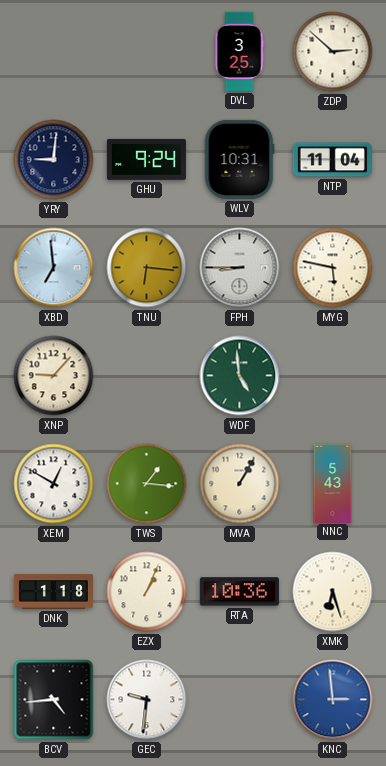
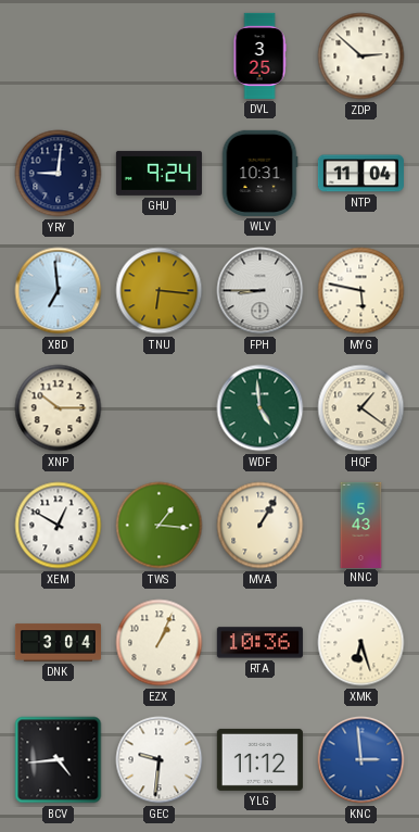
XNP: 9:07 -> 10:15
HQF: none -> 1:21
DNK: 1:18 -> 3:04
YLG: none -> 11:12
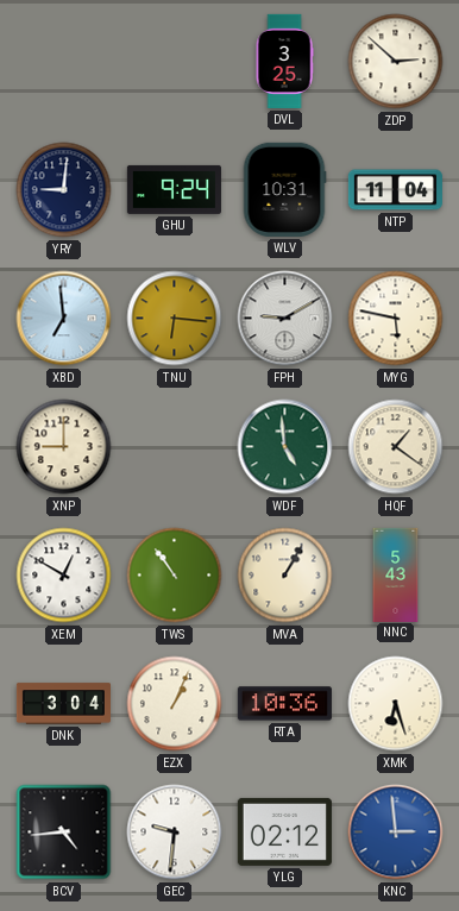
FPH: 8:45 -> 9:10
XNP: 10:15 -> 9:00
TWS: 1:16 -> 10:54
YLG: 11:12 -> 02:12
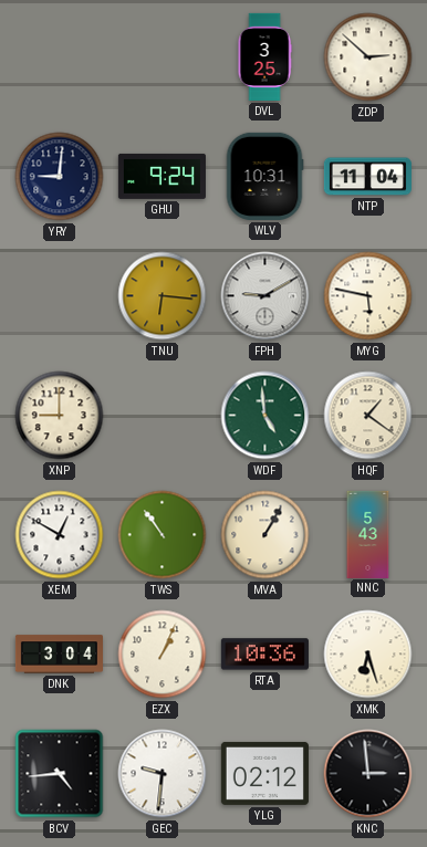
XBD: 6:59 -> none
KNC dial: blue -> black
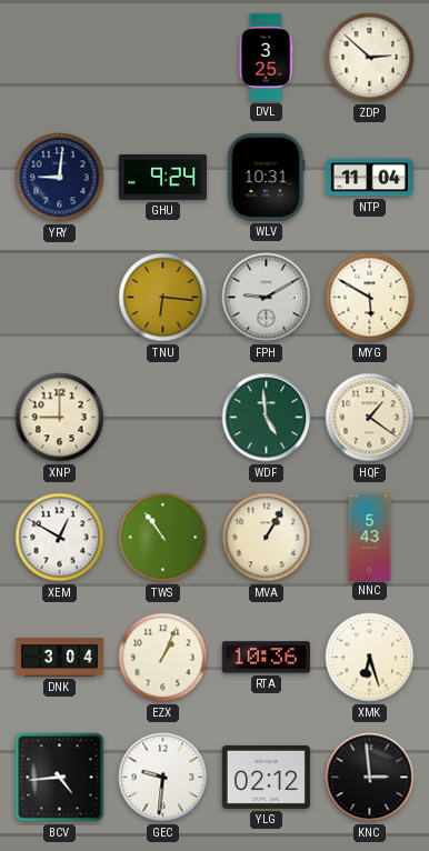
MYG: 5:47 -> 5:50
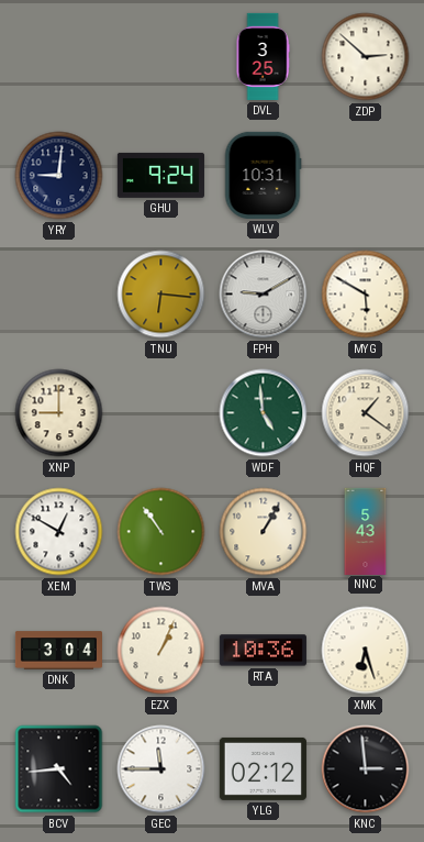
NTP: 11:04 -> none
GEC: 9:31 -> 11:45
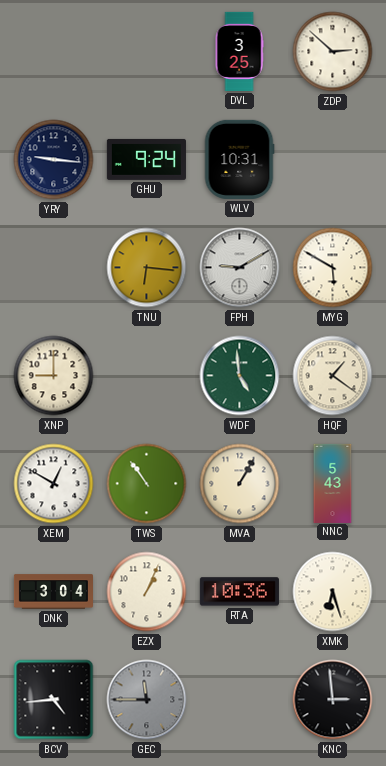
YRY: 9:01 -> 9:16
GEC dial: white -> grey
YLG: 02:12 -> none
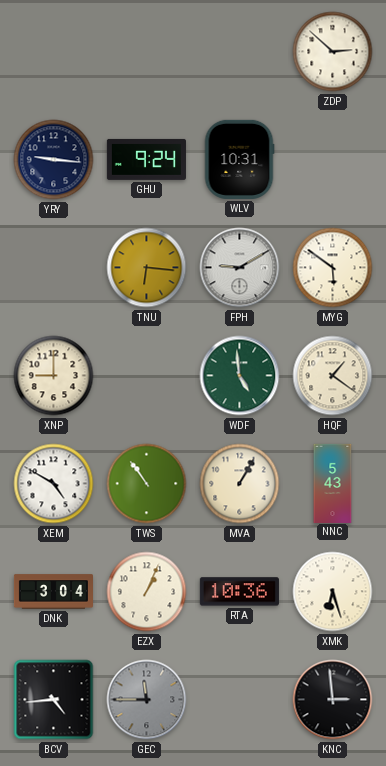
DVL: 3:25 -> none
MYG: 5:50 -> 5:51
XEM: 12:50 -> 4:50
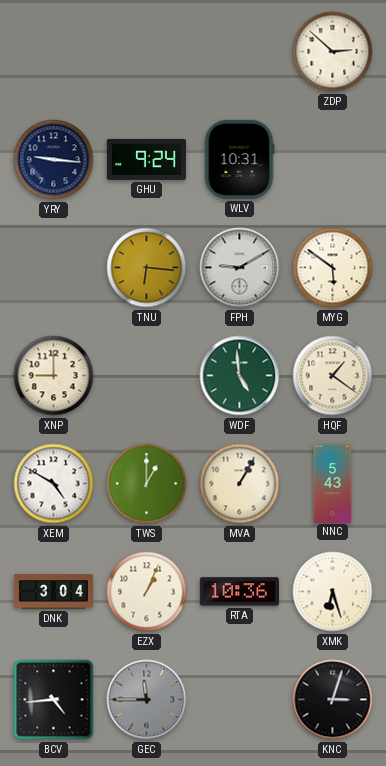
TWS: 10:54 -> 1:00
KNC: 2:59 -> 3:03
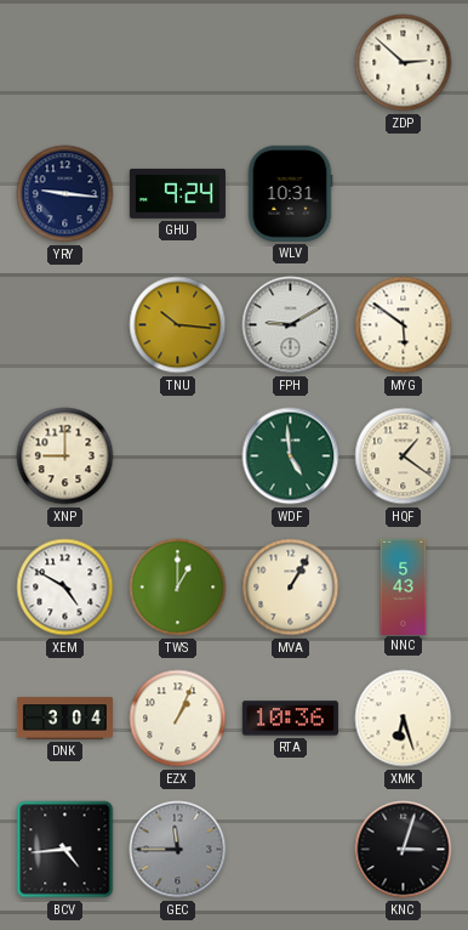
TNU: 6:16 -> 10:16
